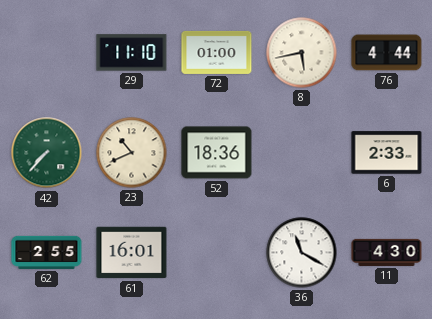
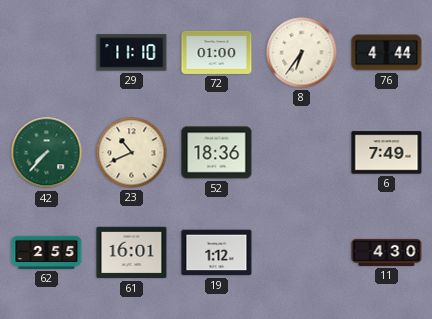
8: 5:43 -> 6:36
6: 2:33 -> 7:49
19: none -> 1:12
36: 11:20 -> none
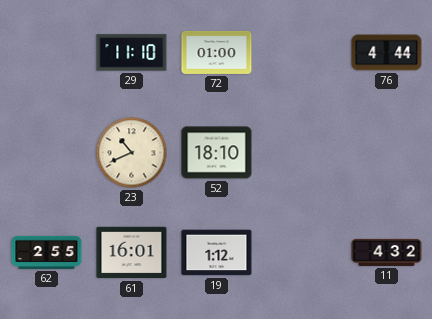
8: 6:36 -> none
42: 7:37 -> none
52: 18:36 -> 18:10
6: 7:49 -> none
11: 4:30 -> 4:32
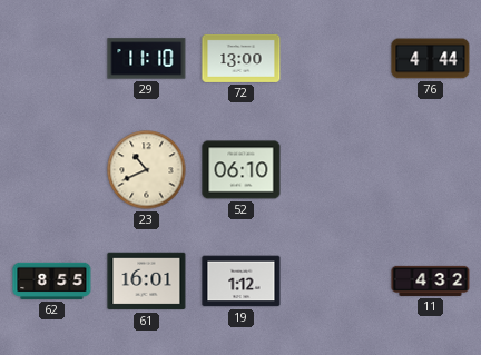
72: 01:00 -> 13:00
52: 18:10 -> 06:10
62: 2:55 -> 8:55
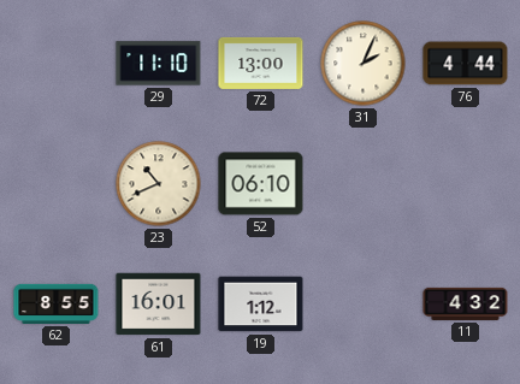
31: none -> 2:04
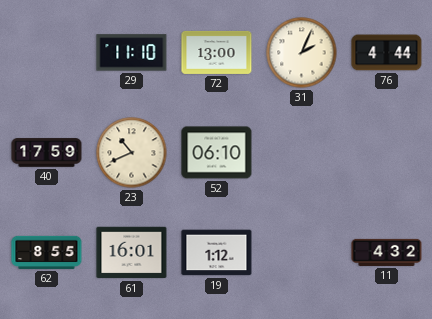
40: none -> 17:59
